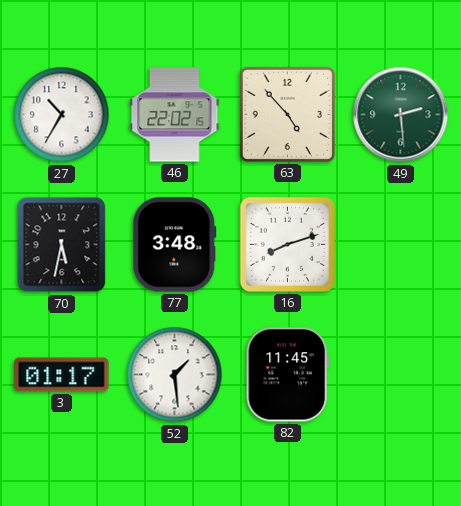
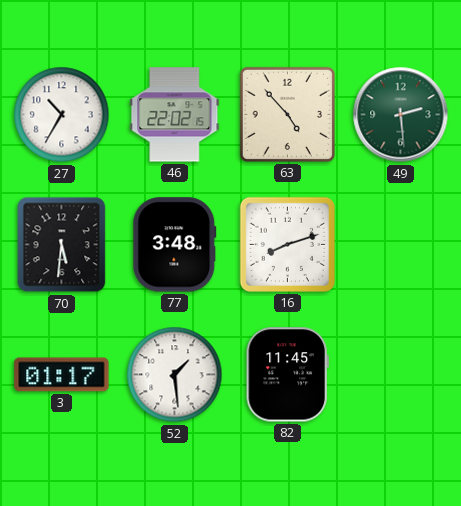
70: 5:32 -> 5:31
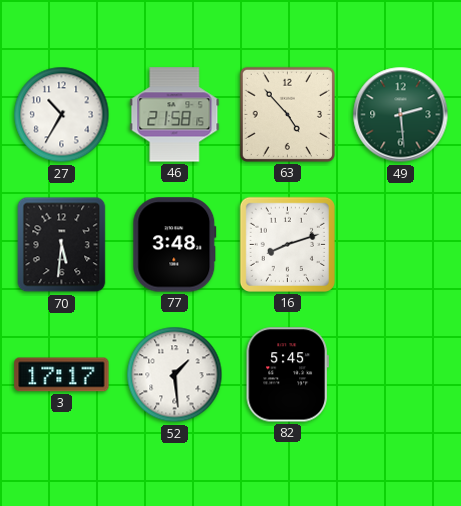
46: 22:02 -> 21:58
3: 01:17 -> 17:17
82: 11:45 -> 5:45
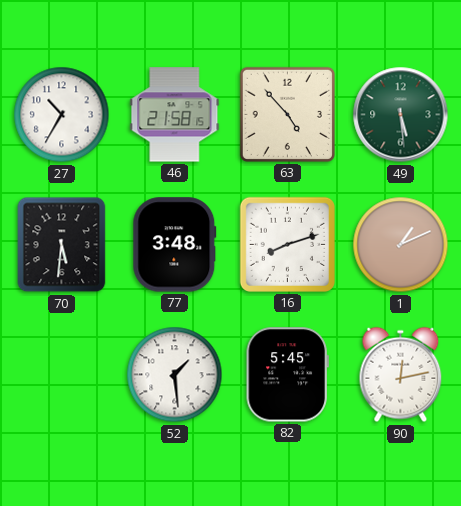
49: 2:29 -> 5:29
1: none -> 1:11
3: 17:17 -> none
90: none -> 12:13
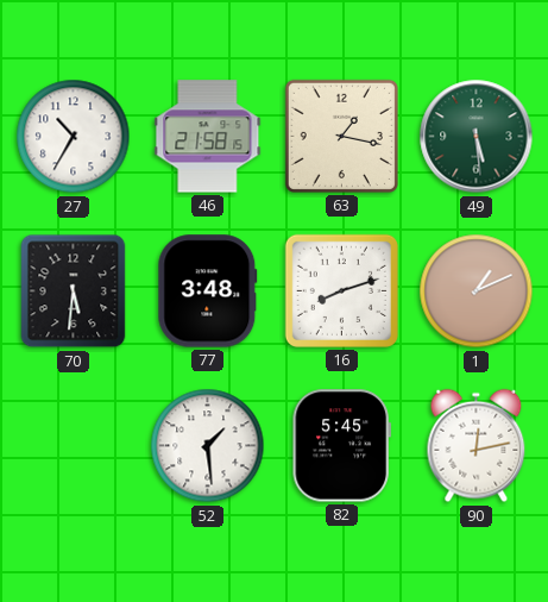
63: 4:53 -> 1:17
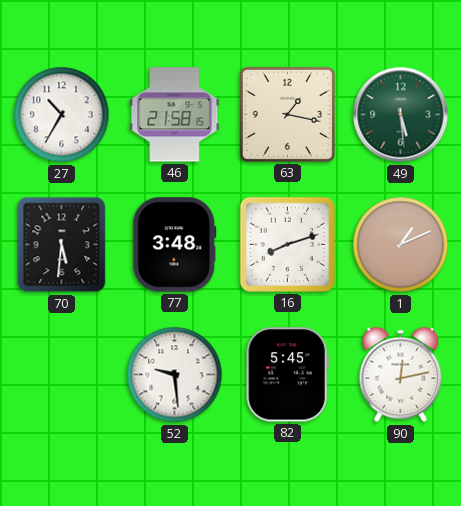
52: 1:29 -> 9:29
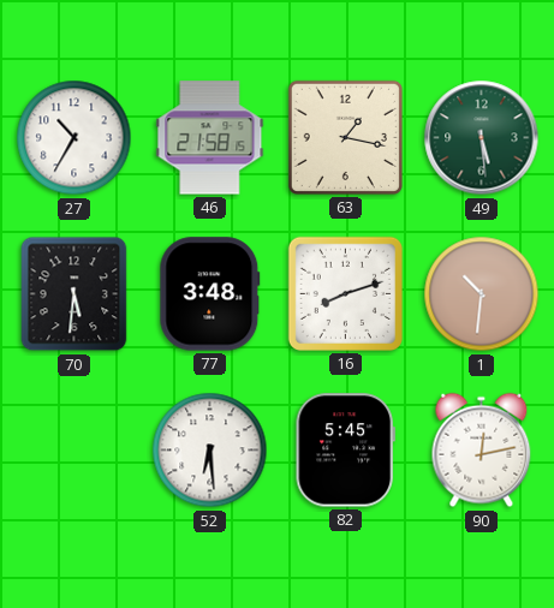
1: 1:11 -> 10:31
52: 9:29 -> 6:29
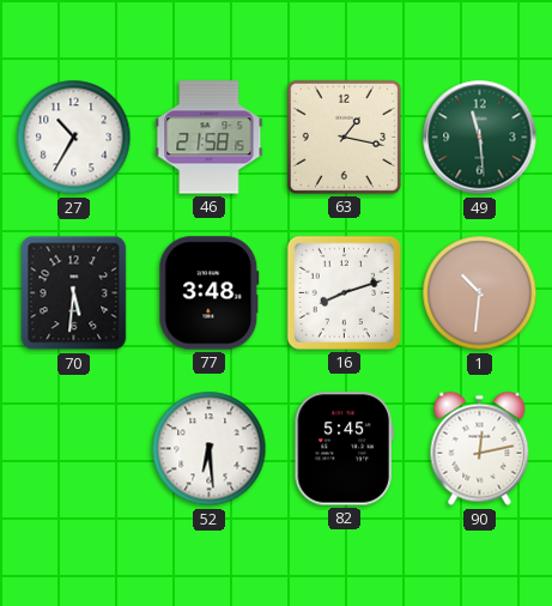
49: 5:29 -> 11:29
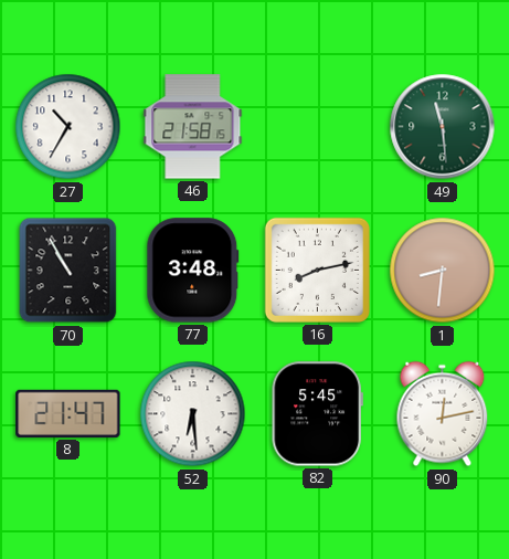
63: 1:17 -> none
70: 5:31 -> 10:55
16: 8:12 -> 8:13
1: 10:31 -> 8:31
8: none -> 21:47
